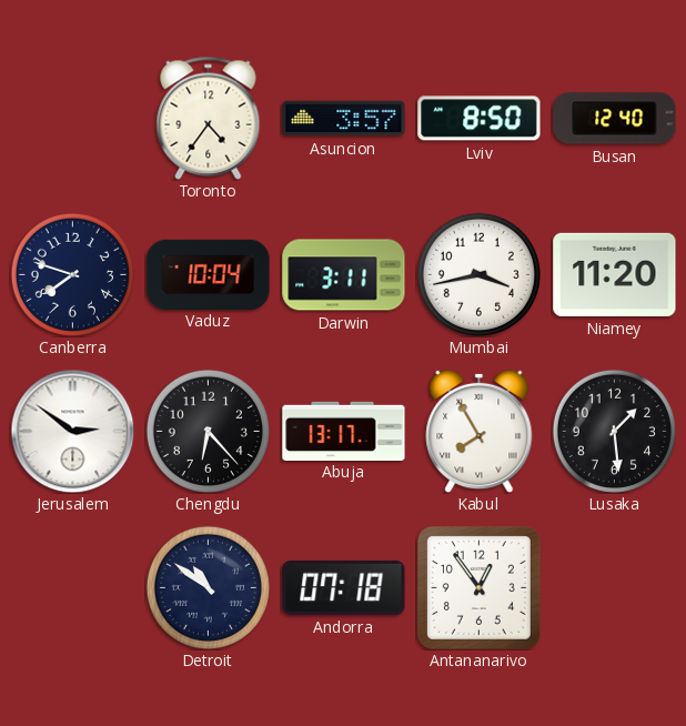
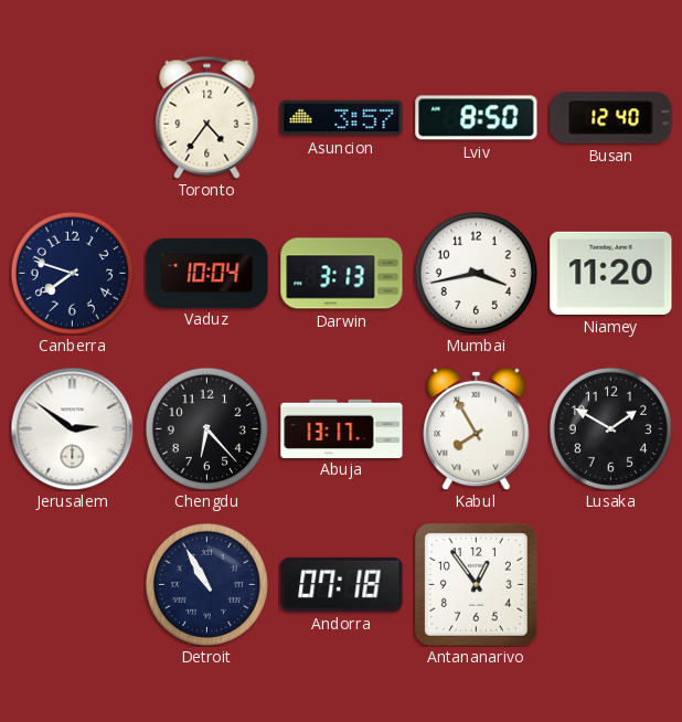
Darwin: 3:11 -> 3:13
Lusaka: 1:29 -> 1:50
Detroit: 10:51 -> 10:55
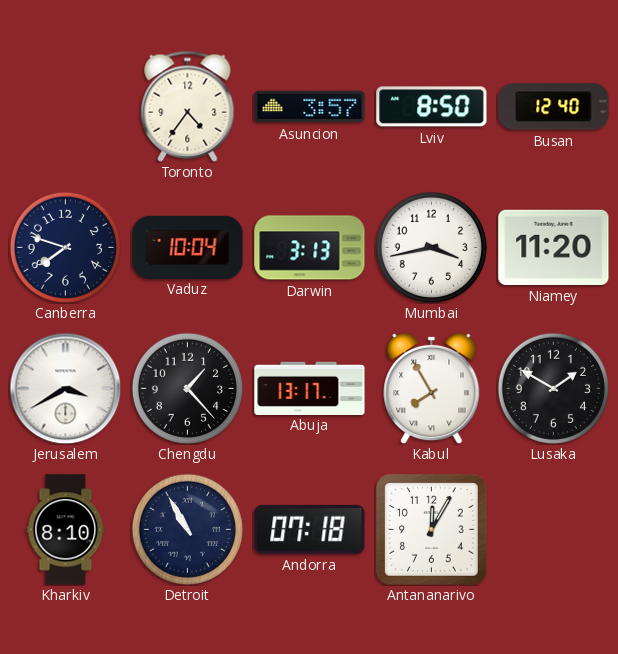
Jerusalem: 2:51 -> 3:40
Chengdu: 6:23 -> 1:23
Kharkiv: none -> 8:10
Antananarivo: 12:54 -> 12:05
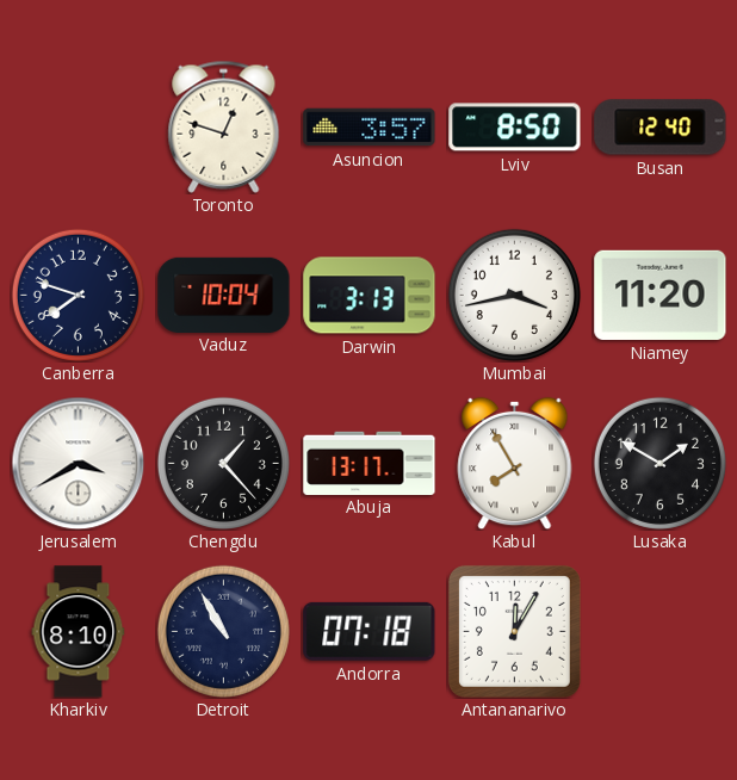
Toronto: 4:36 -> 12:48
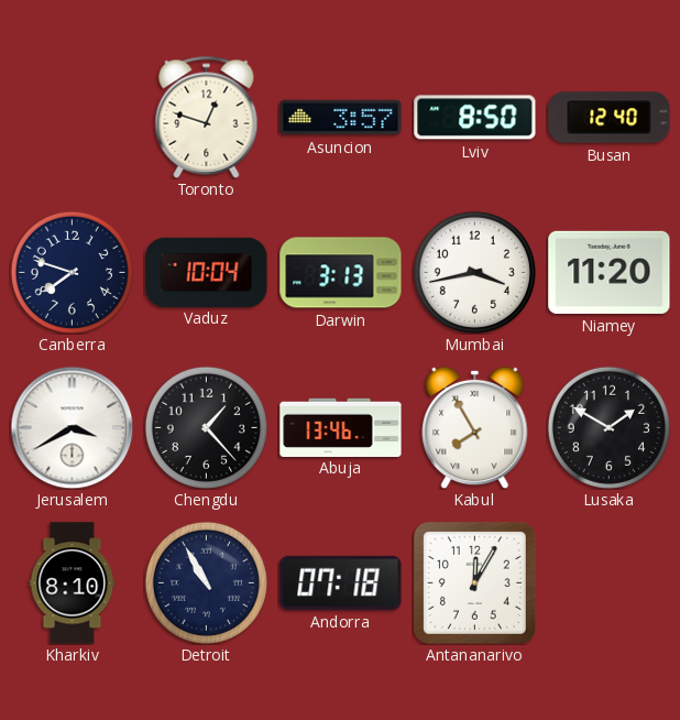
Abuja: 13:17 -> 13:46
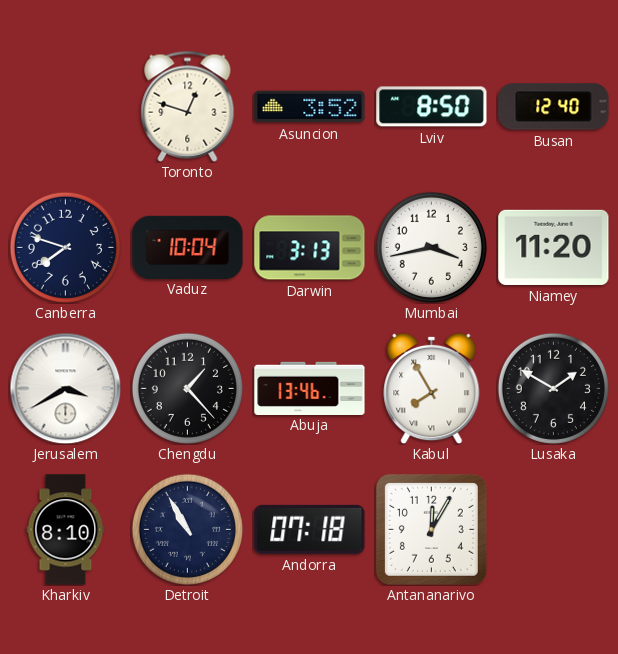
Asuncion: 3:57 -> 3:52
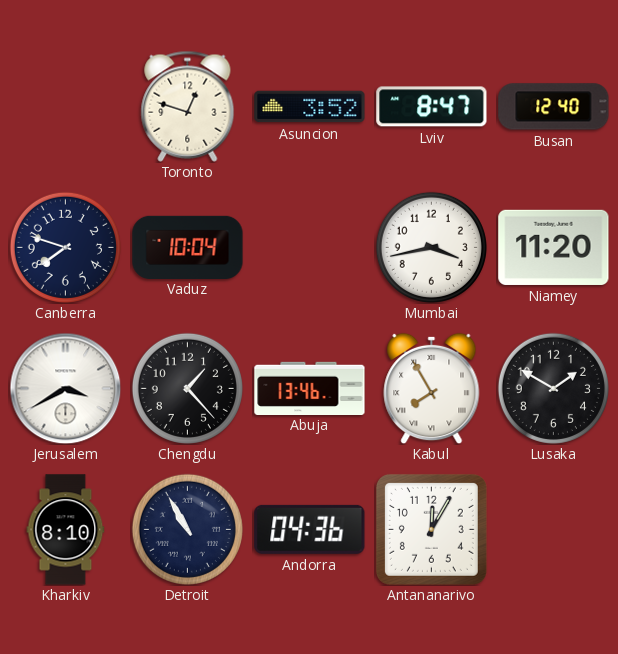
Lviv: 8:50 -> 8:47
Darwin: 3:13 -> none
Andorra: 07:18 -> 04:36
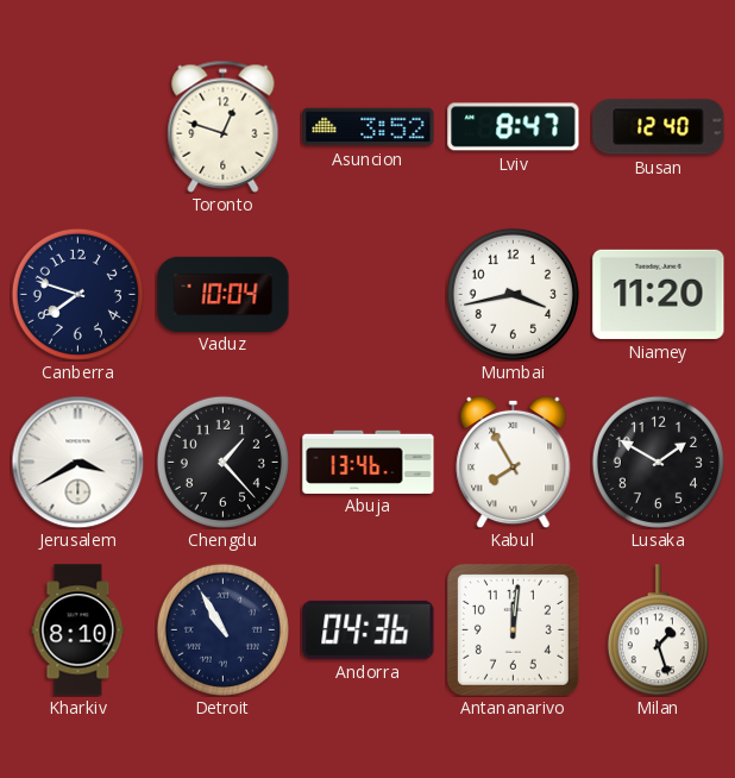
Antananarivo: 12:05 -> 12:01
Milan: none -> 1:27
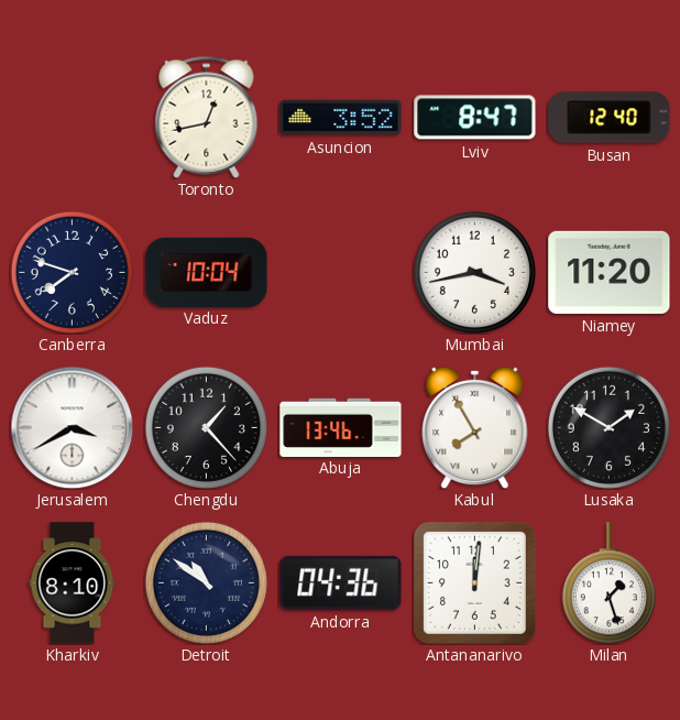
Toronto: 12:48 -> 12:43
Detroit: 10:55 -> 10:51
